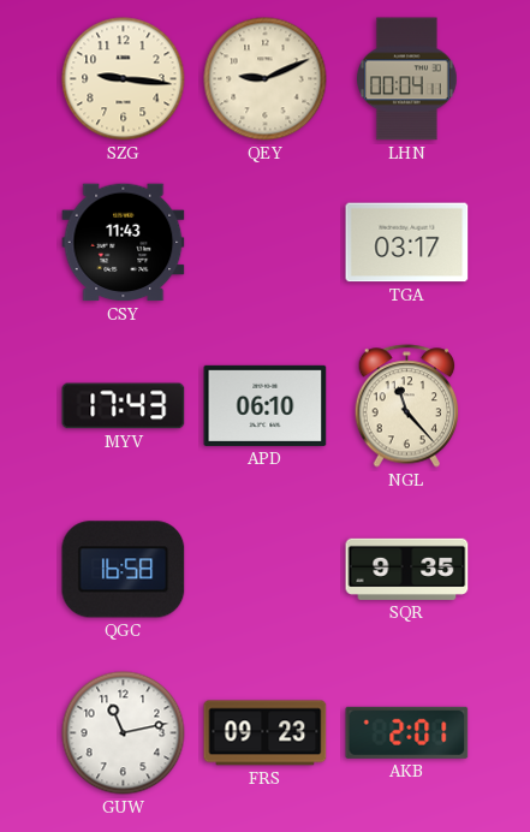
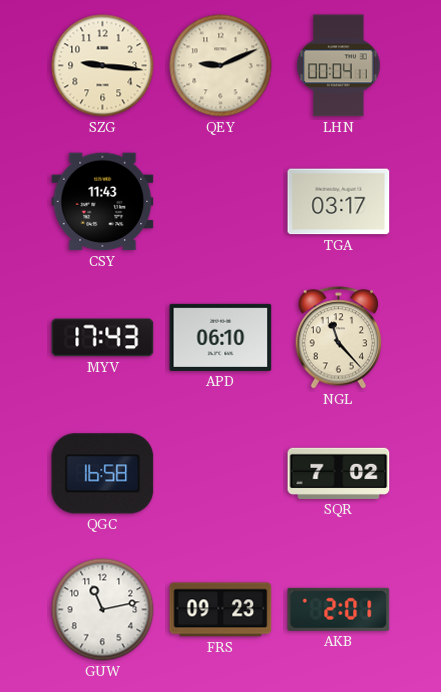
SQR: 9:35 -> 7:02
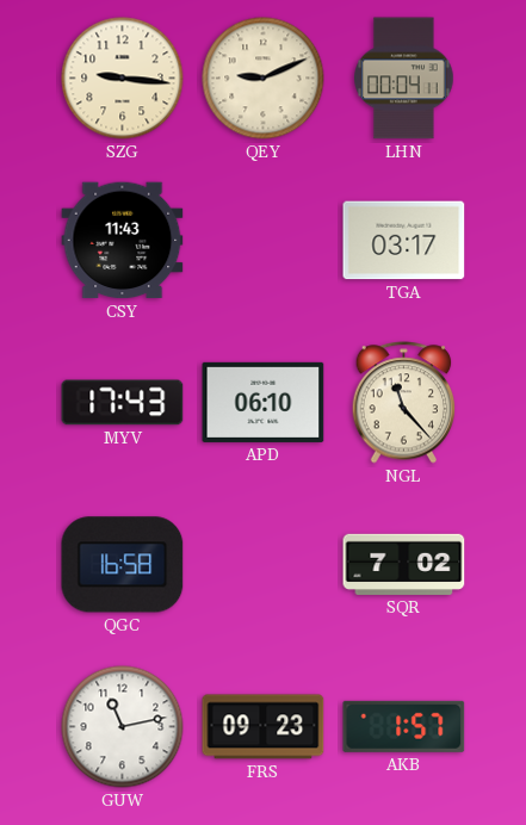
AKB: 2:01 -> 1:57
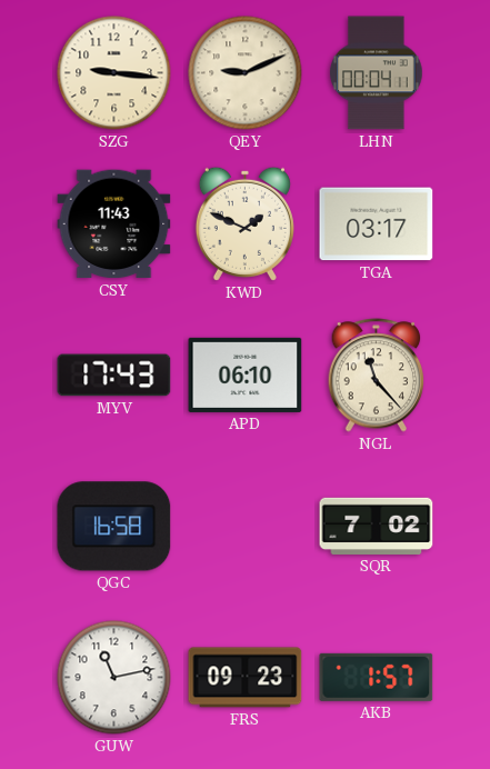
KWD: none -> 1:49
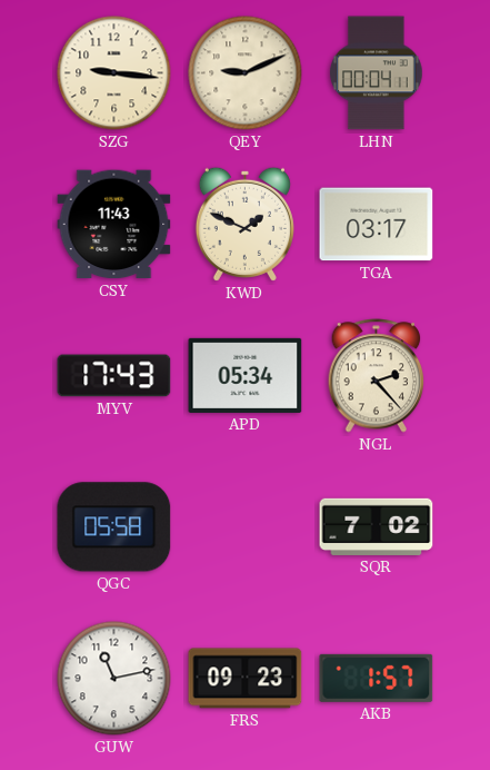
APD: 06:10 -> 05:34
NGL: 11:23 -> 2:23
QGC: 16:58 -> 05:58
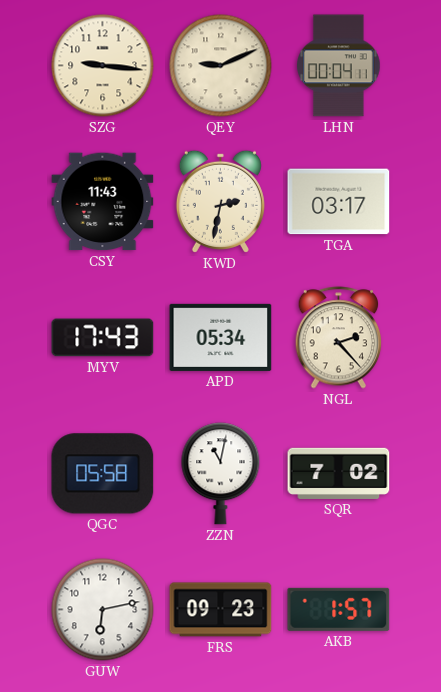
KWD: 1:49 -> 2:32
ZZN: none -> 11:02
GUW: 11:13 -> 6:13
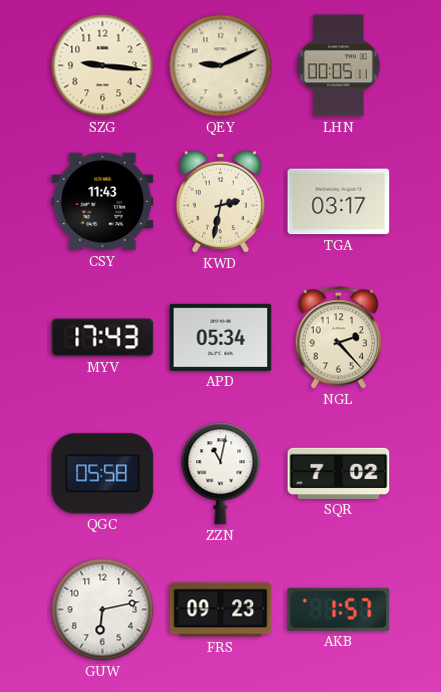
LHN: 00:04 -> 00:05
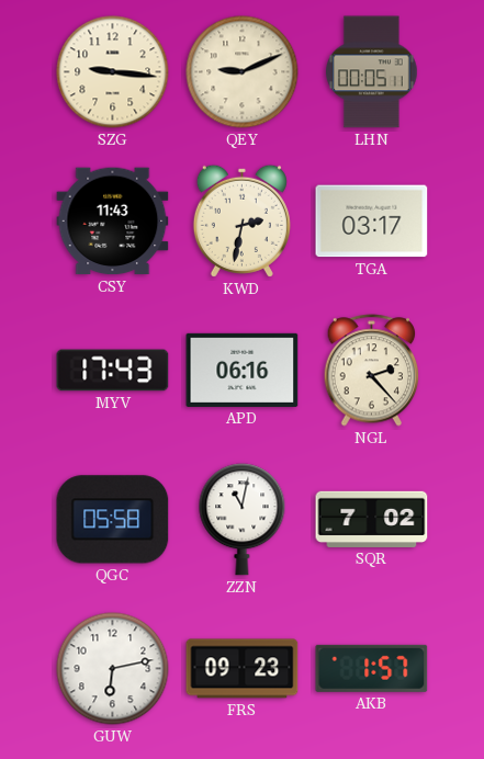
APD: 05:34 -> 06:16
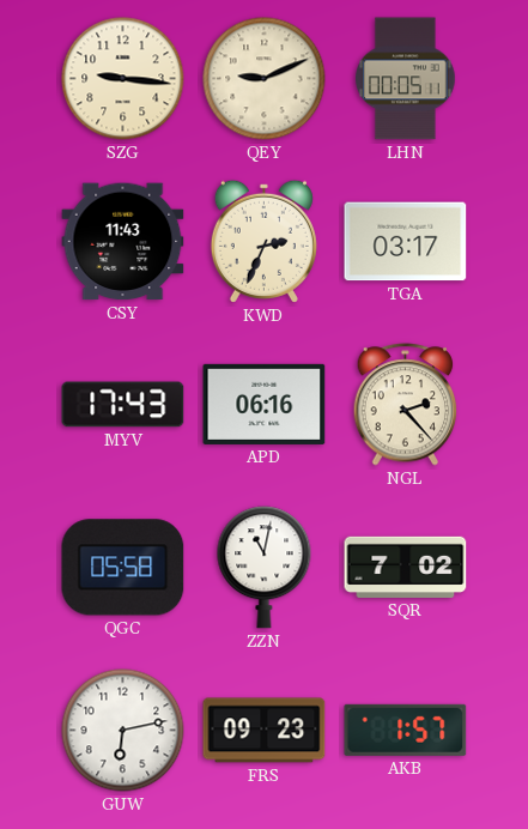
KWD: 2:32 -> 2:34
